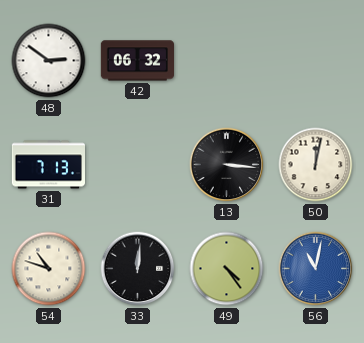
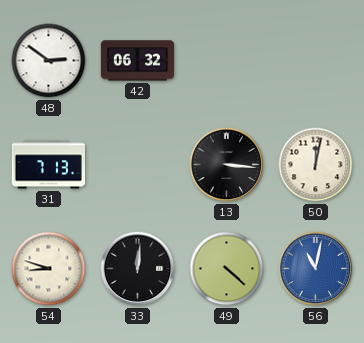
54: 10:48 -> 8:48
49: 4:24 -> 4:22
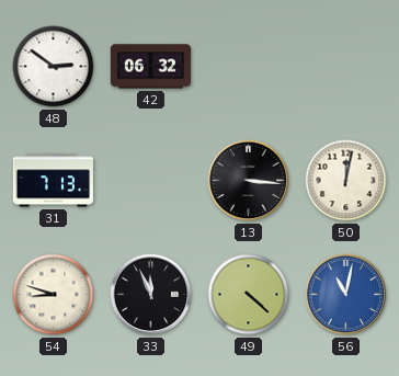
33: 12:01 -> 11:56
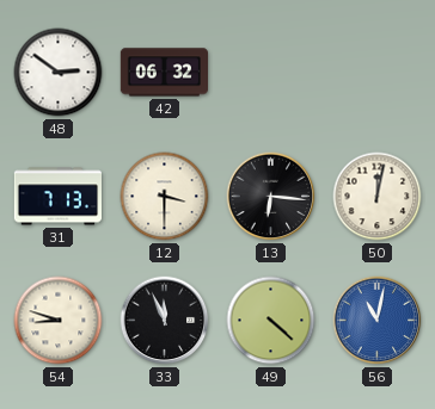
12: none -> 3:30
13: 3:16 -> 6:16
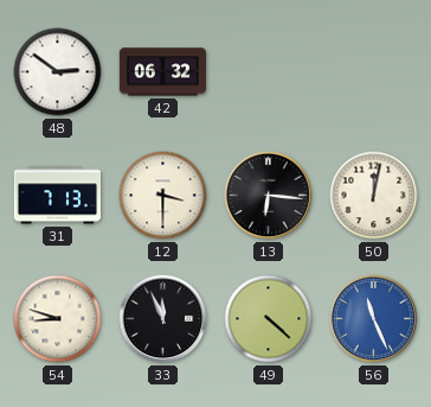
56: 11:02 -> 11:26
